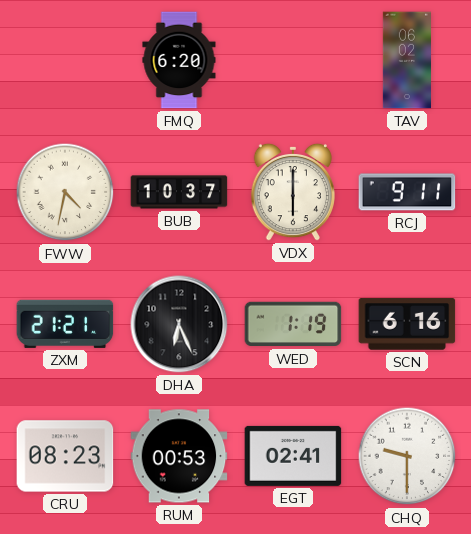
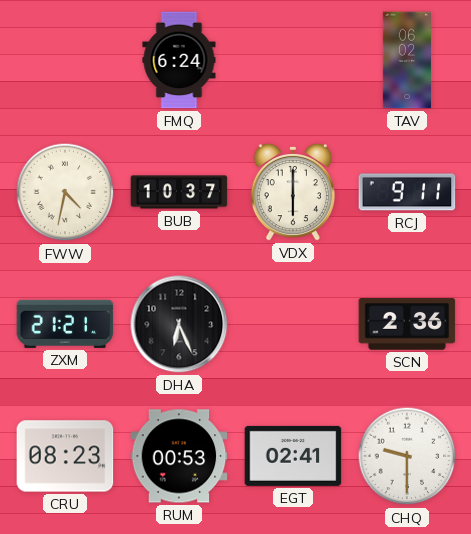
FMQ: 6:20 -> 6:24
WED: 1:19 -> none
SCN: 6:16 -> 2:36
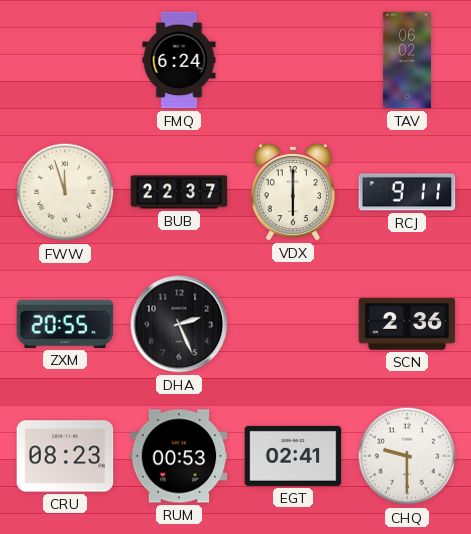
FWW: 4:32 -> 11:57
BUB: 10:37 -> 22:37
ZXM: 21:21 -> 20:55
DHA: 6:26 -> 2:26
